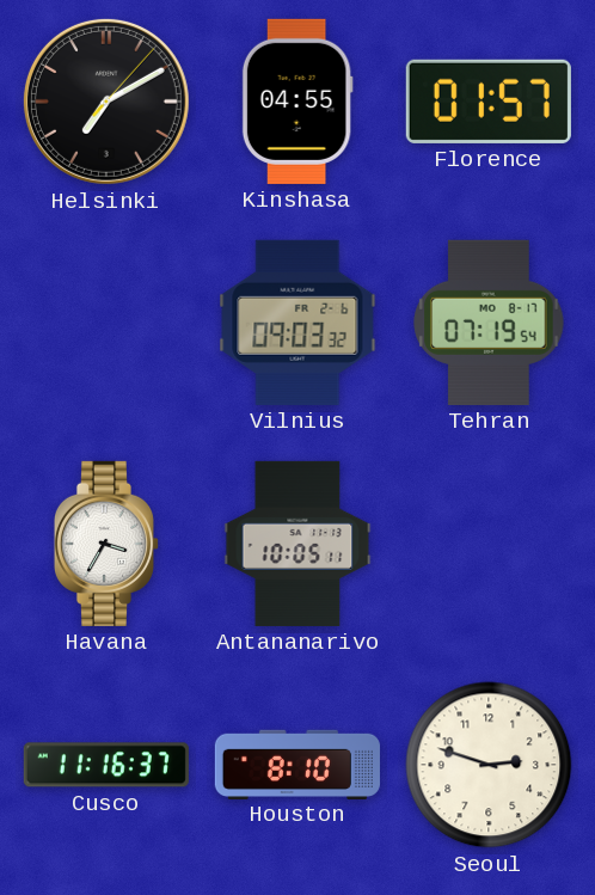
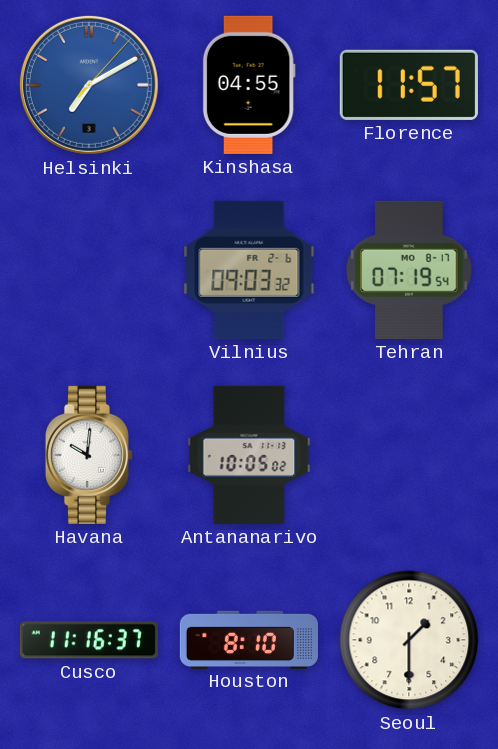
Helsinki dial: black -> blue
Florence: 01:57 -> 11:57
Havana: 3:35 -> 10:01
Antananarivo: 10:05:11 -> 10:05:02
Seoul: 2:48 -> 1:30
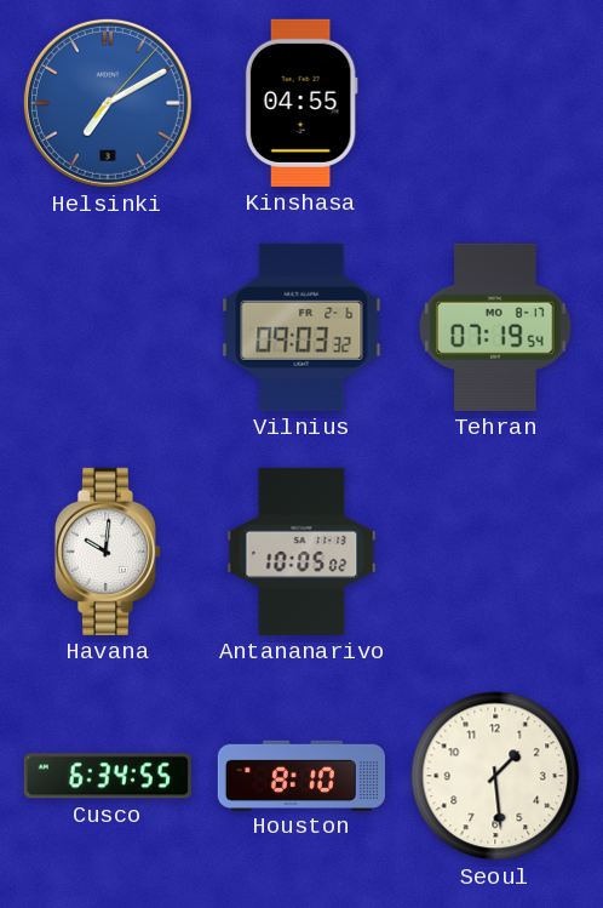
Florence: 11:57 -> none
Cusco: 11:16 -> 6:34
Seoul: 1:30 -> 1:29
